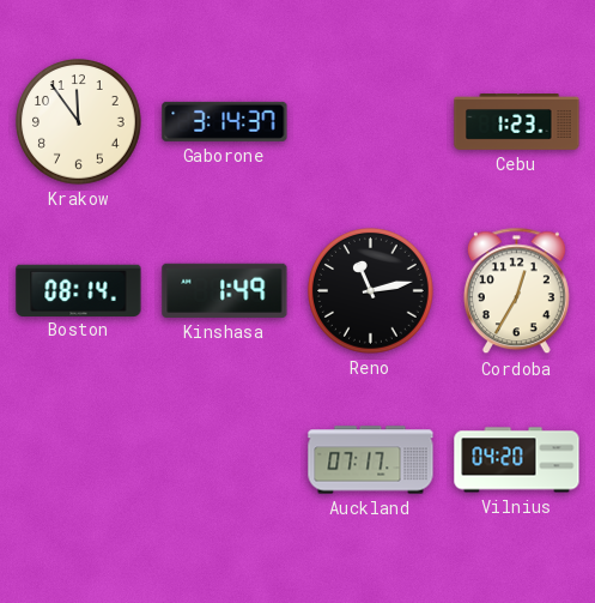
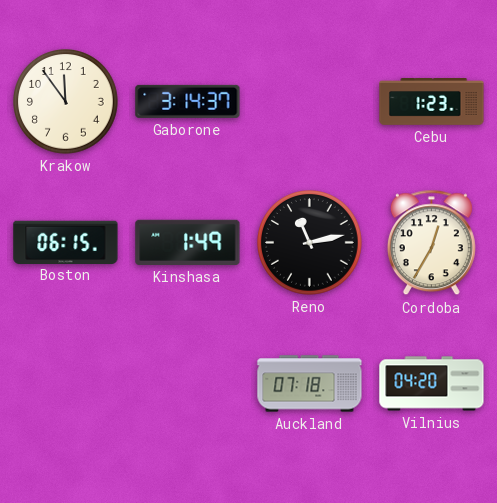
Boston: 08:14 -> 06:15
Auckland: 07:17 -> 07:18
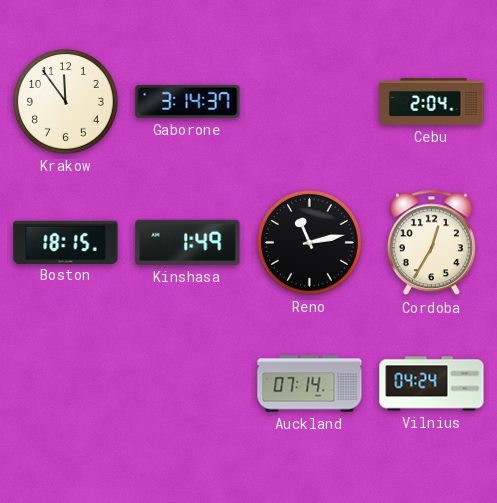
Cebu: 1:23 -> 2:04
Boston: 06:15 -> 18:15
Auckland: 07:18 -> 07:14
Vilnius: 04:20 -> 04:24
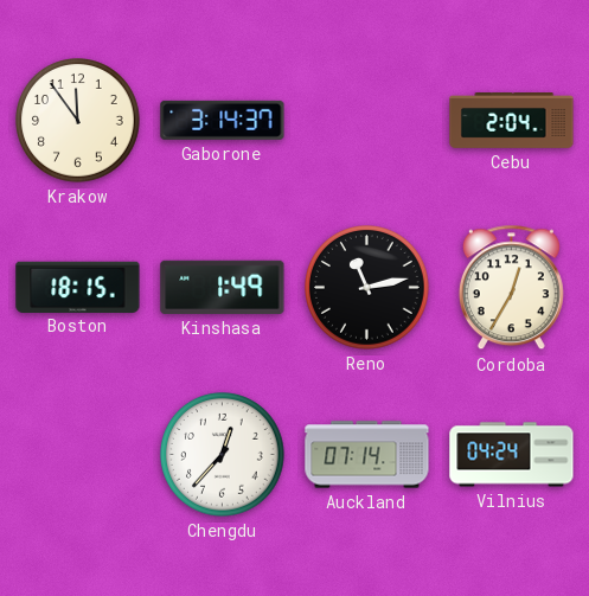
Chengdu: none -> 12:37
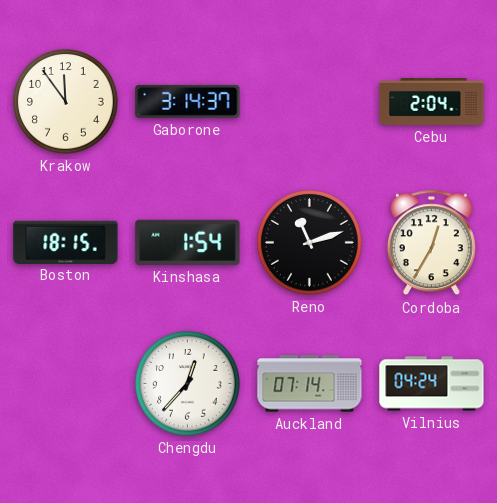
Kinshasa: 1:49 -> 1:54
Reno: 11:13 -> 11:12
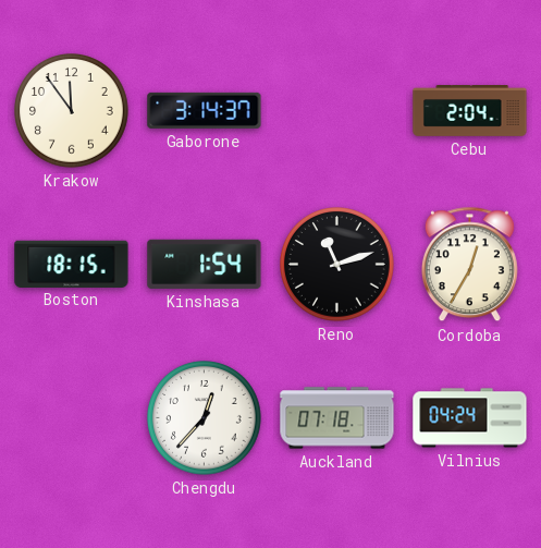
Auckland: 07:14 -> 07:18
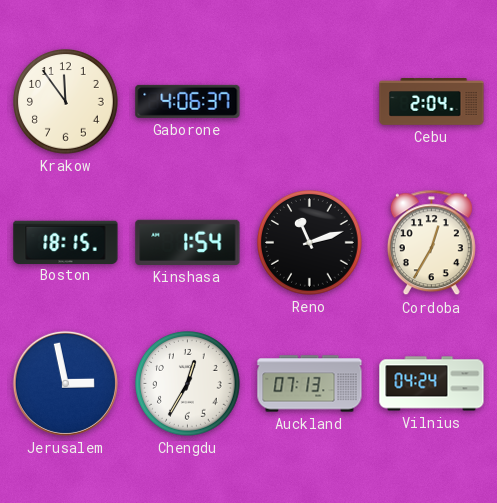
Gaborone: 3:14 -> 4:06
Jerusalem: none -> 2:58
Chengdu: 12:37 -> 12:35
Auckland: 07:18 -> 07:13
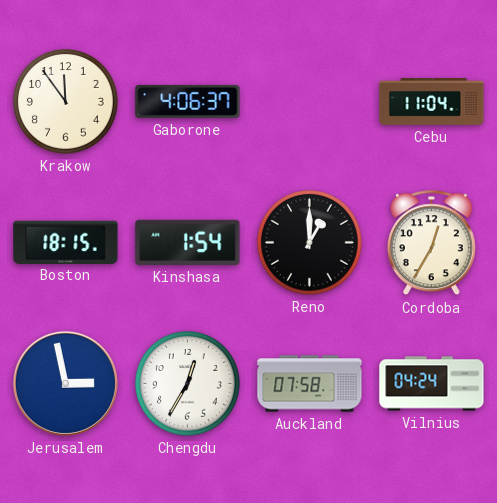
Cebu: 2:04 -> 11:04
Reno: 11:12 -> 1:00
Auckland: 07:13 -> 07:58
